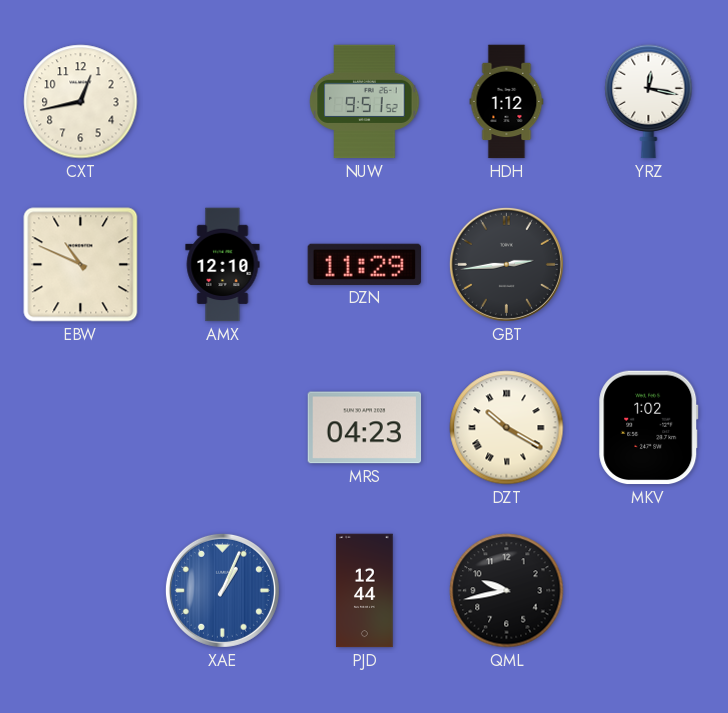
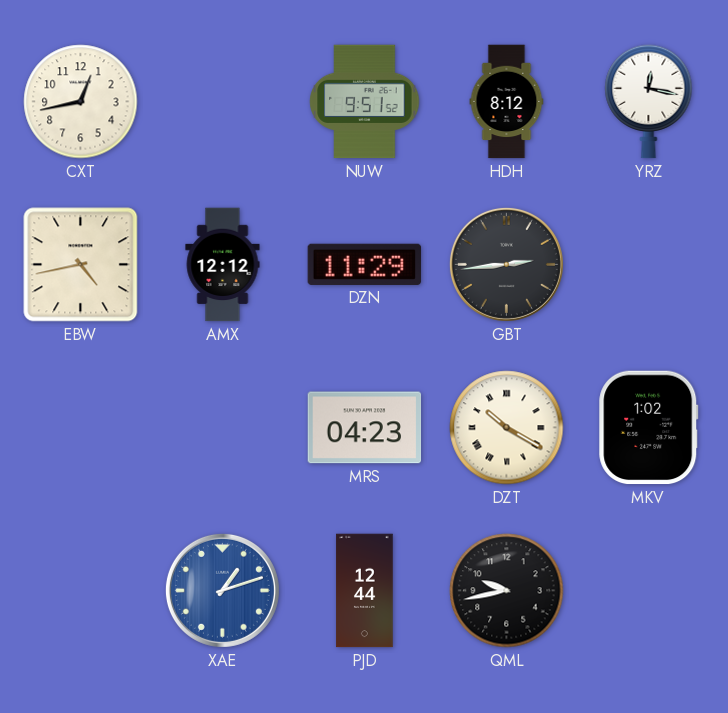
HDH: 1:12 -> 8:12
EBW: 10:49 -> 4:43
AMX: 12:10 -> 12:12
XAE: 1:04 -> 1:12
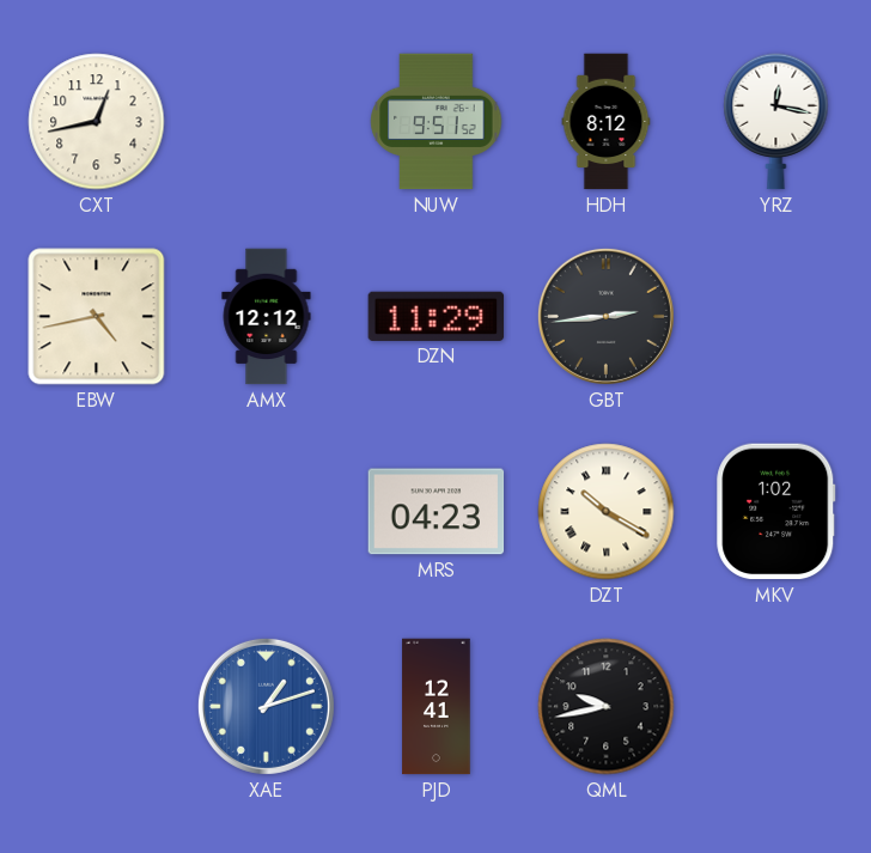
PJD: 12:44 -> 12:41
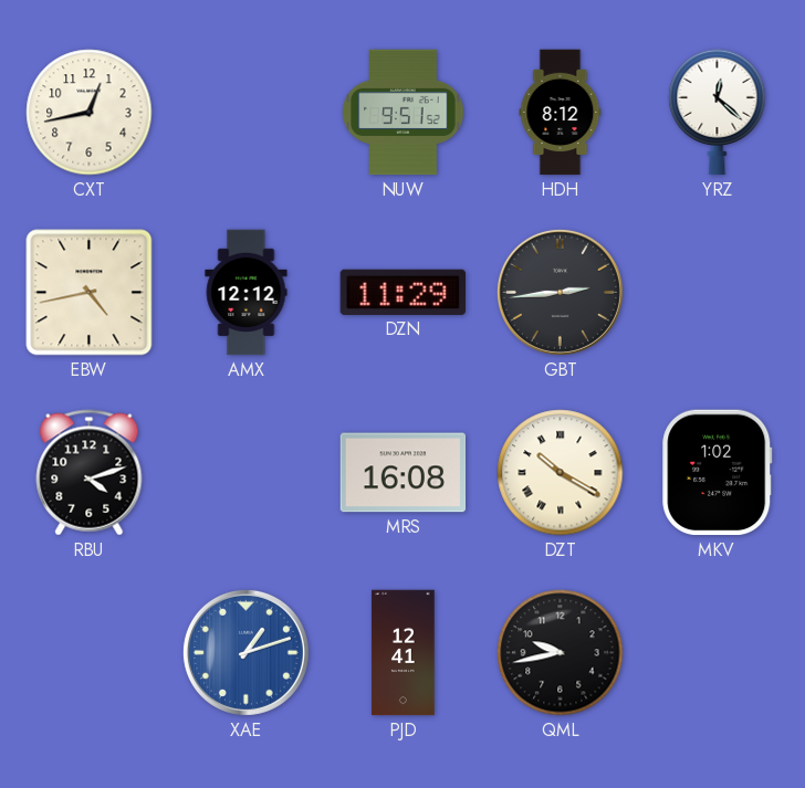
YRZ: 12:17 -> 12:22
RBU: none -> 4:12
MRS: 04:23 -> 16:08
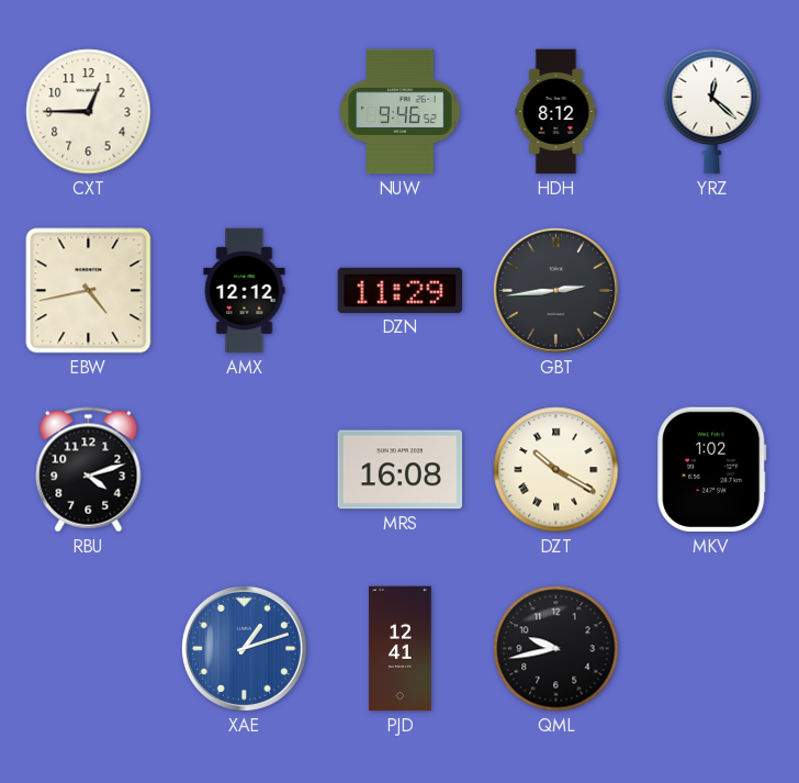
CXT: 12:43 -> 12:45
NUW: 9:51 -> 9:46
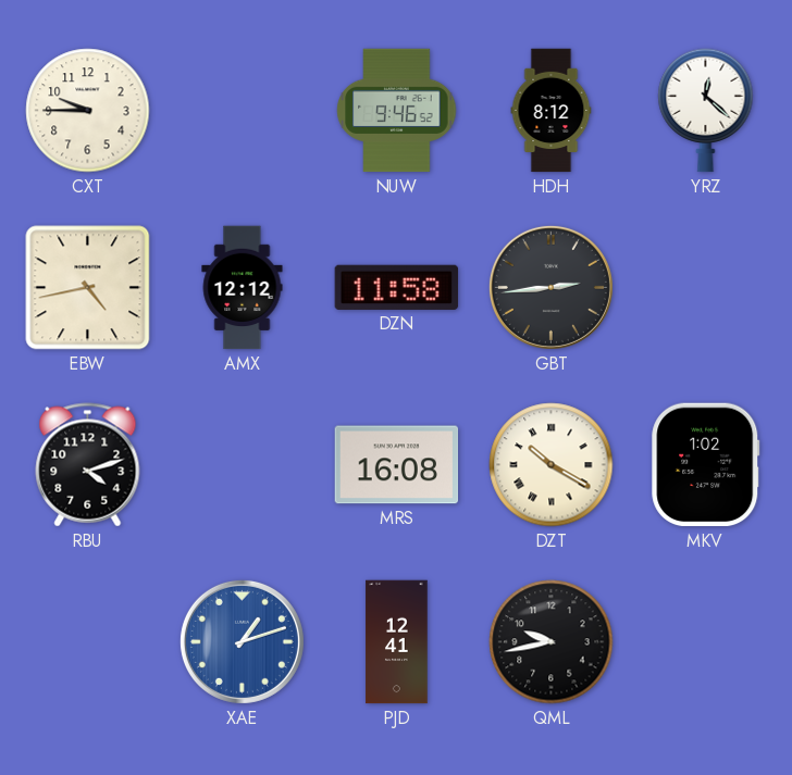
CXT: 12:45 -> 9:45
DZN: 11:29 -> 11:58
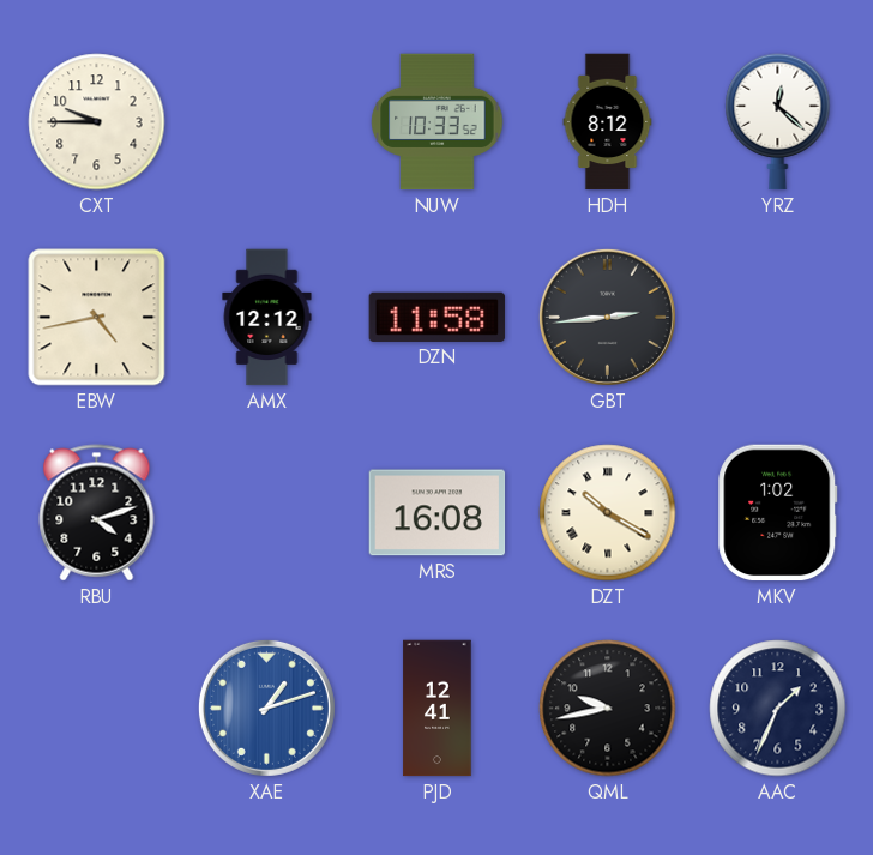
NUW: 9:46 -> 10:33
AAC: none -> 1:34
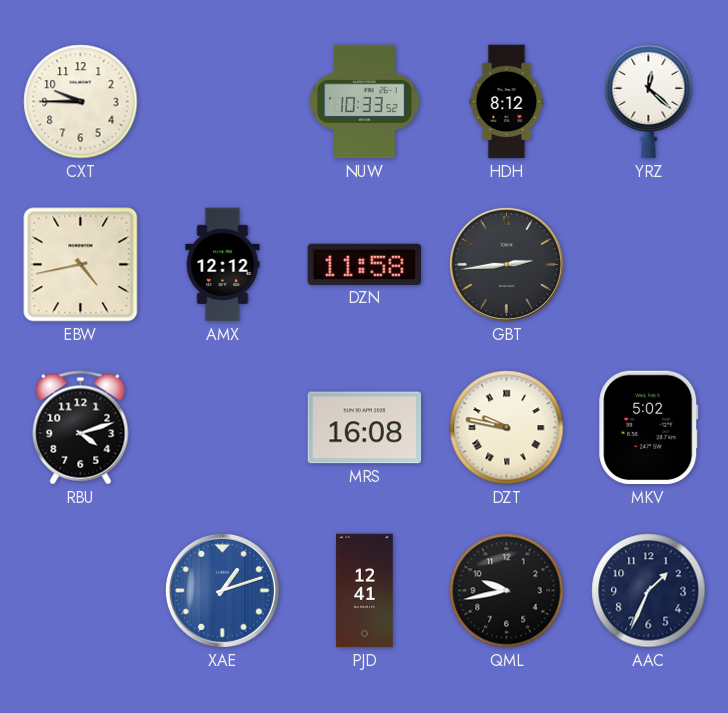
DZT: 10:20 -> 9:47
MKV: 1:02 -> 5:02
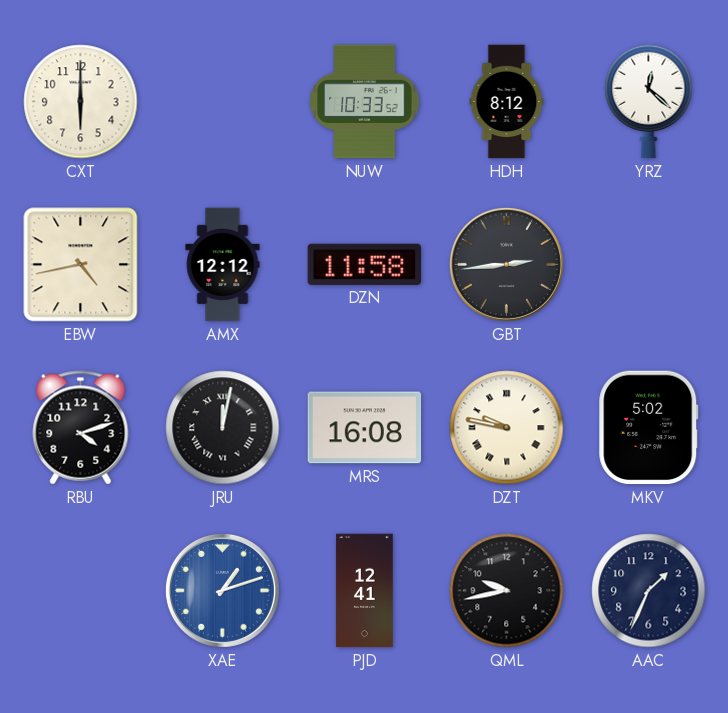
CXT: 9:45 -> 6:00
JRU: none -> 12:02
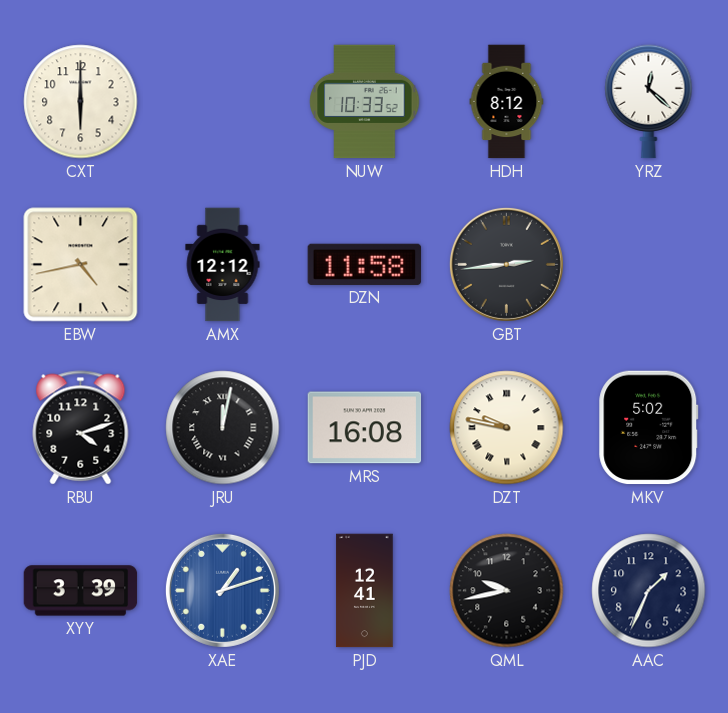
XYY: none -> 3:39
